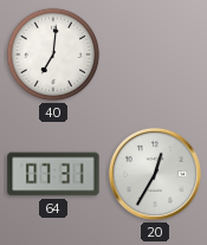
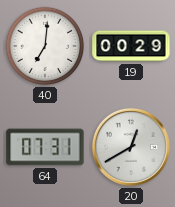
19: none -> 00:29
20: 12:35 -> 12:40
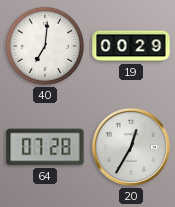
64: 07:31 -> 07:28
20: 12:40 -> 12:35
